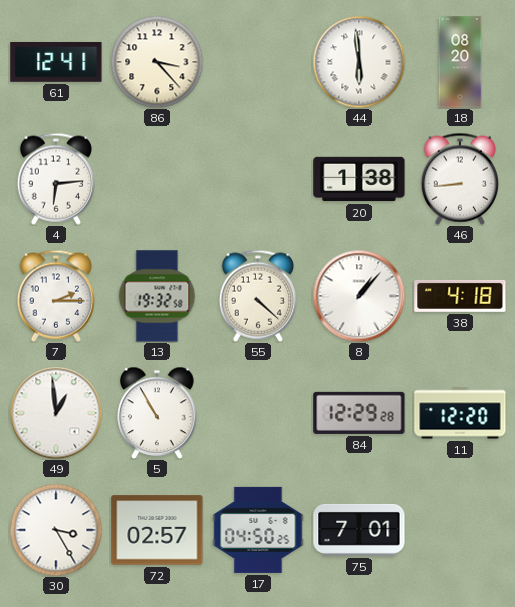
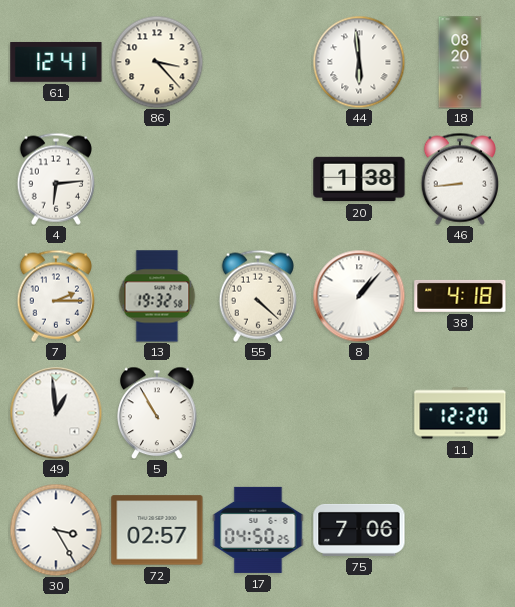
84: 12:29 -> none
75: 7:01 -> 7:06
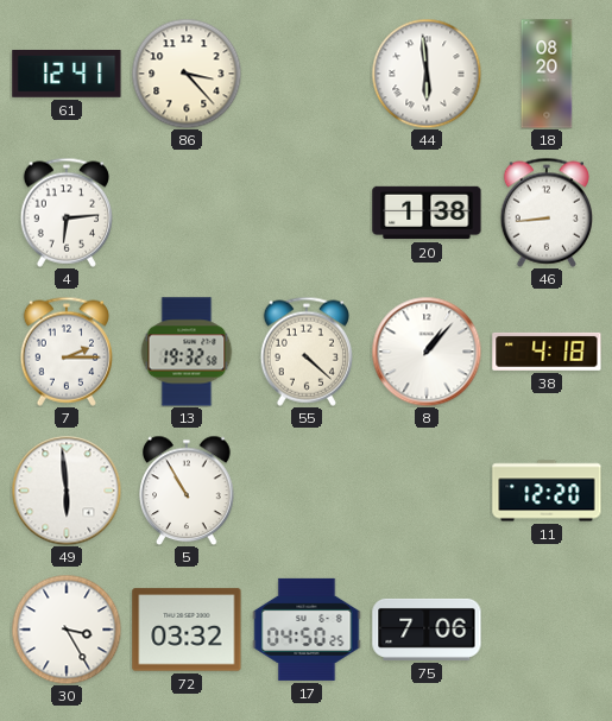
49: 12:59 -> 5:59
72: 02:57 -> 03:32
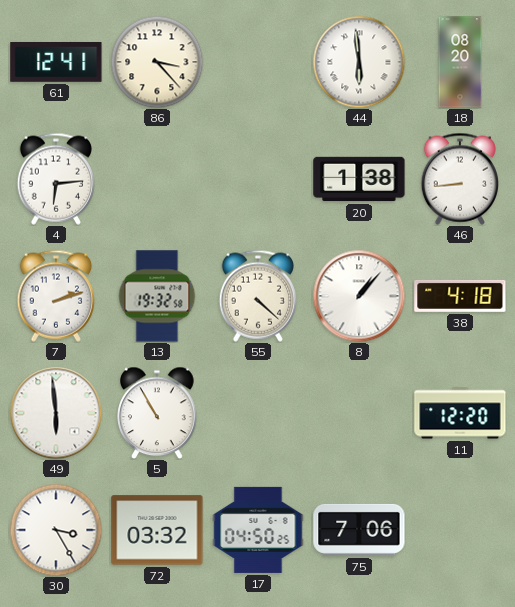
7: 2:15 -> 2:12
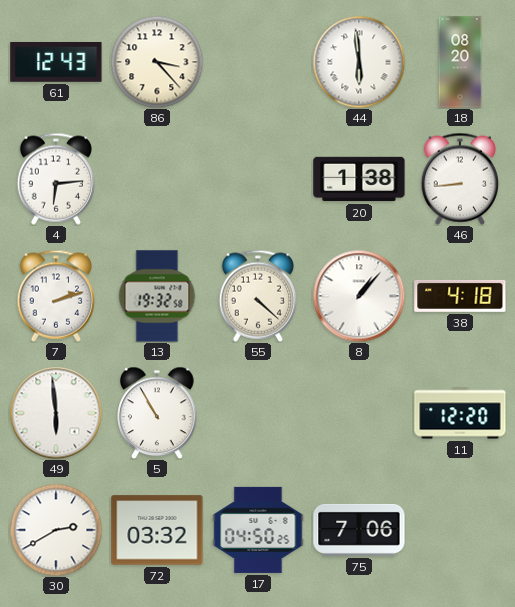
61: 12:41 -> 12:43
30: 3:25 -> 2:40
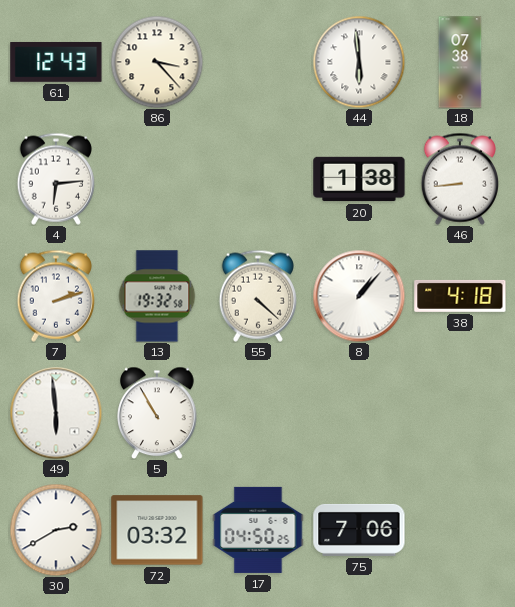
18: 08:20 -> 07:38
11: 12:20 -> none
